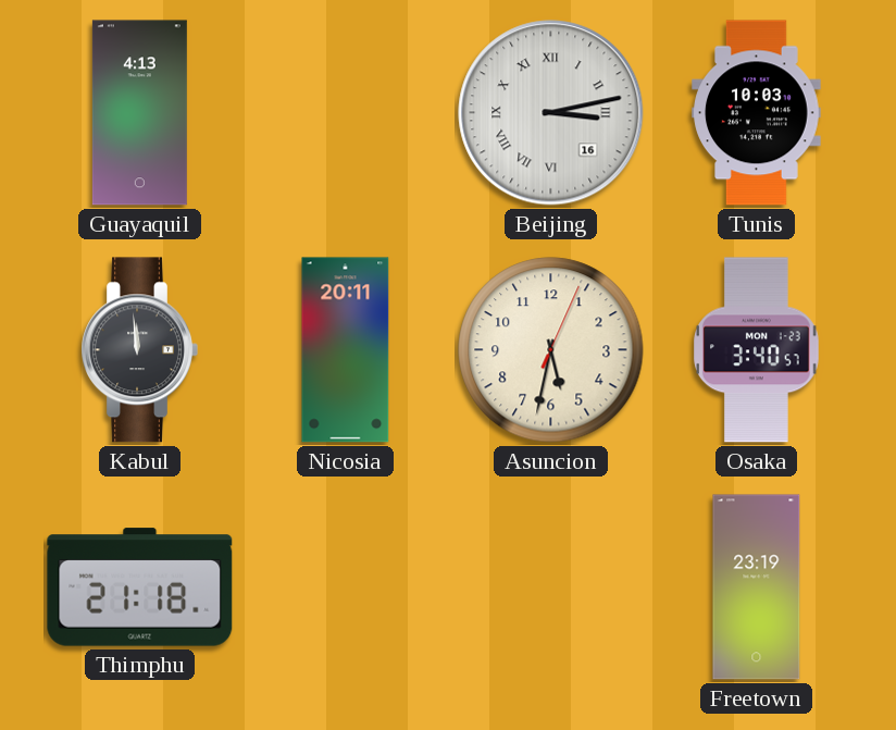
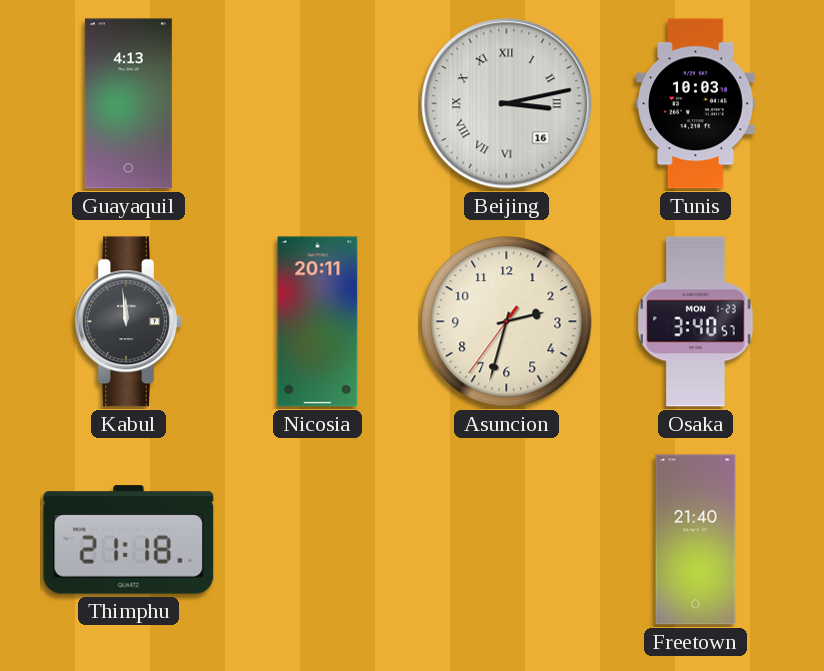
Asuncion: 5:32 -> 2:32
Freetown: 23:19 -> 21:40
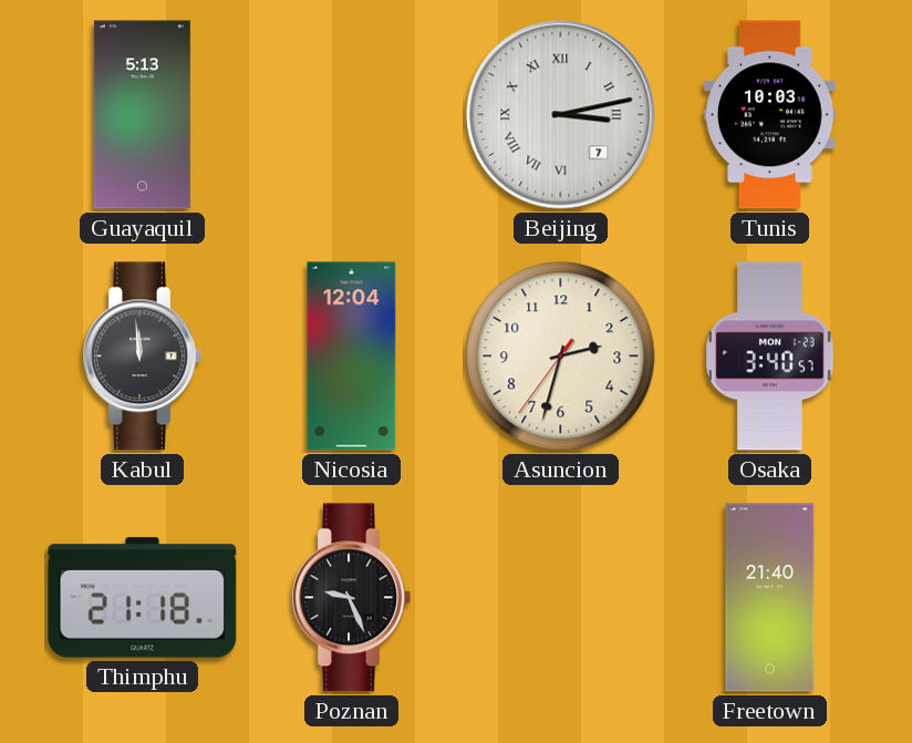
Guayaquil: 4:13 -> 5:13
Beijing date: 16 -> 7
Nicosia: 20:11 -> 12:04
Poznan: none -> 9:26
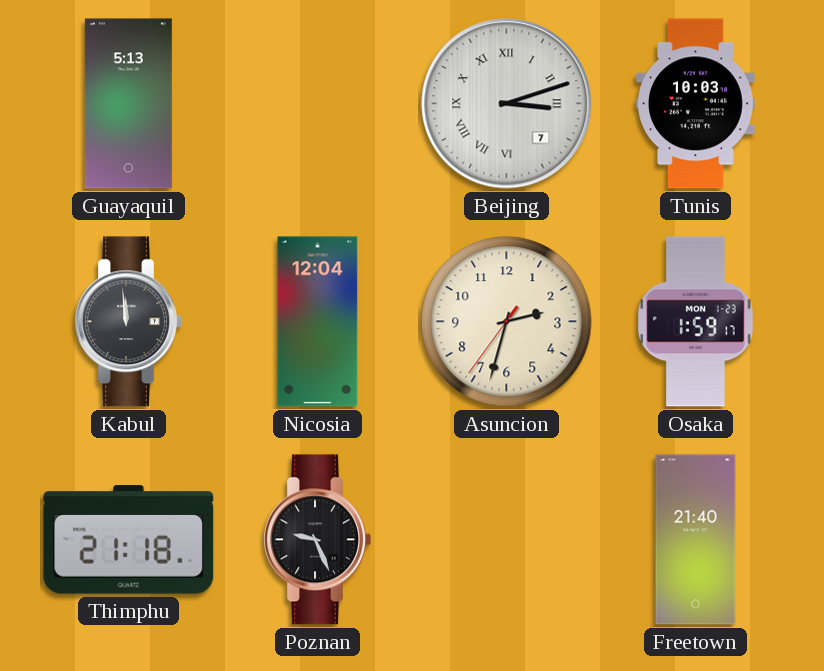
Beijing: 3:13 -> 3:12
Osaka: 3:40 -> 1:59
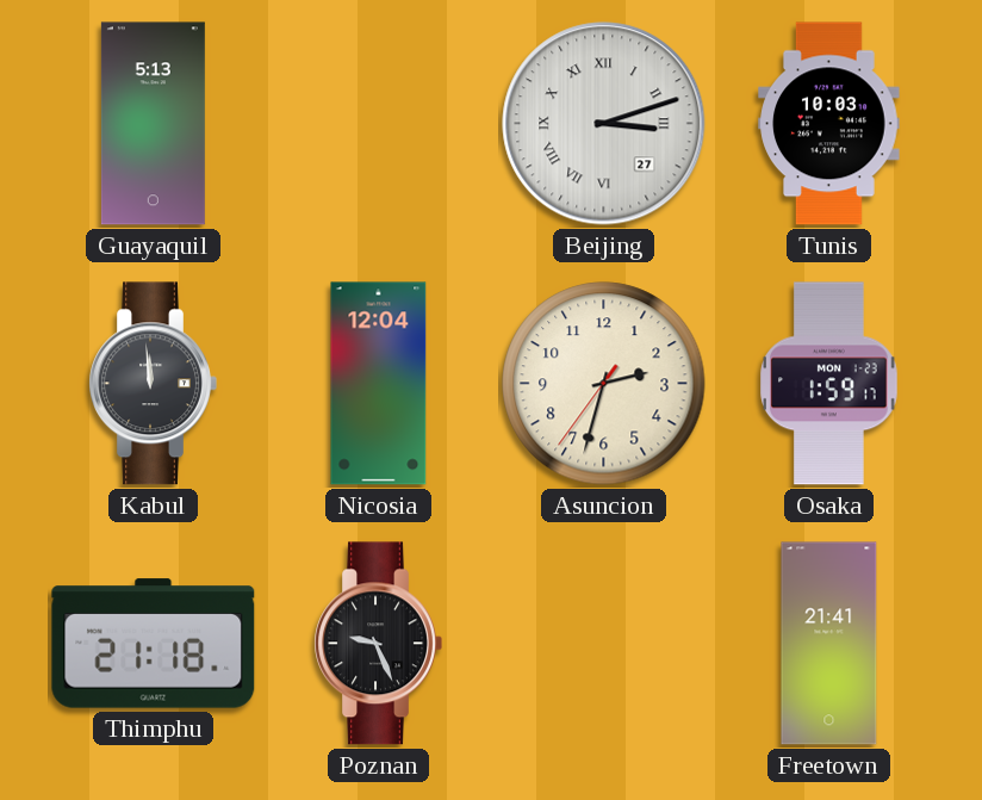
Beijing date: 7 -> 27
Freetown: 21:40 -> 21:41
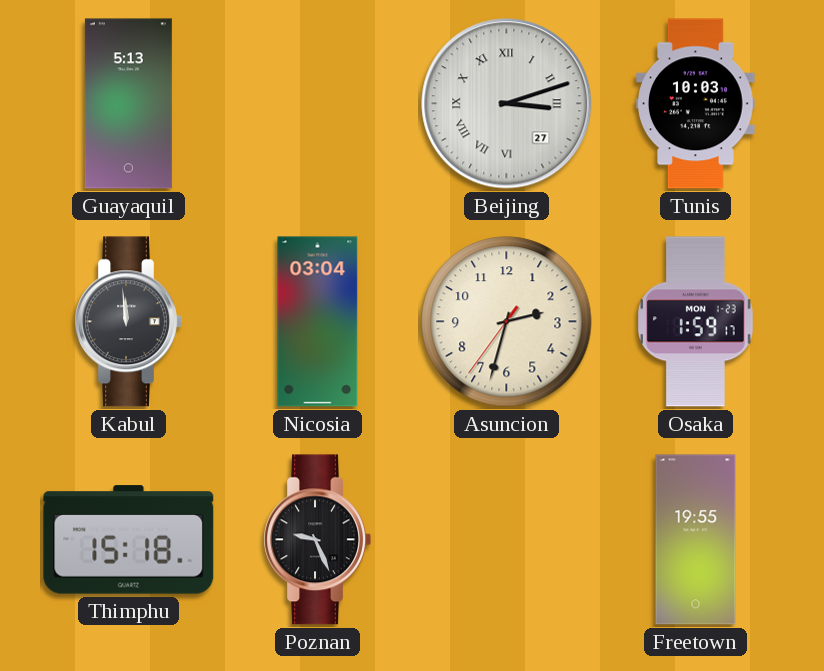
Nicosia: 12:04 -> 03:04
Thimphu: 21:18 -> 15:18
Freetown: 21:41 -> 19:55
